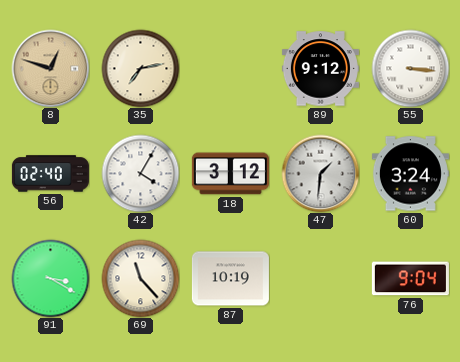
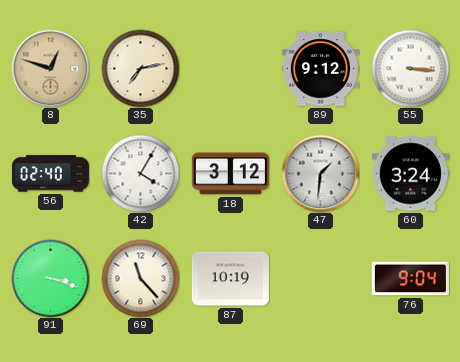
91: 3:20 -> 3:18
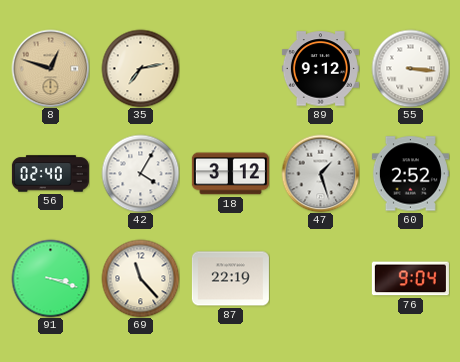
47: 1:31 -> 1:27
60: 3:24 -> 2:52
87: 10:19 -> 22:19
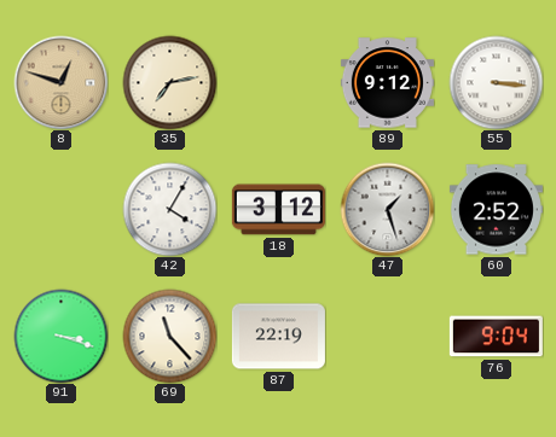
56: 02:40 -> none
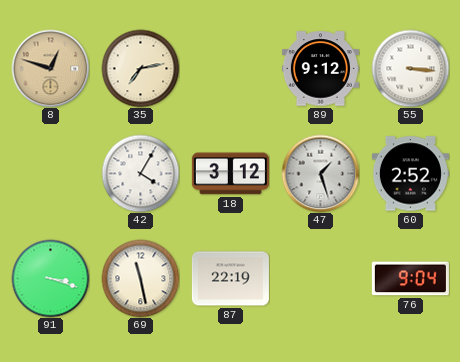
69: 11:23 -> 11:28
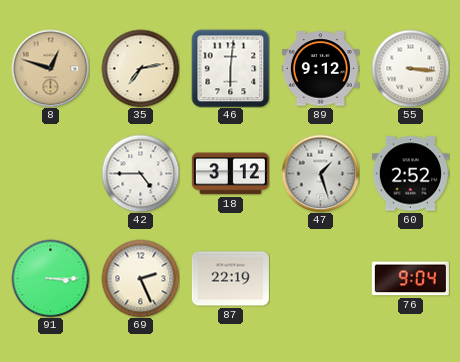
46: none -> 6:01
42: 4:05 -> 4:45
91: 3:18 -> 3:15
69: 11:28 -> 2:26
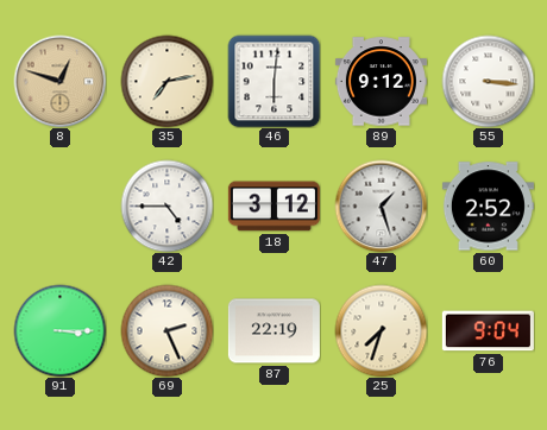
25: none -> 7:33
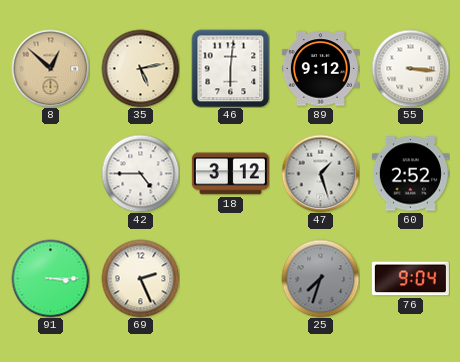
8: 12:48 -> 12:52
35: 7:13 -> 5:13
87: 22:19 -> none
25 dial: cream -> grey
